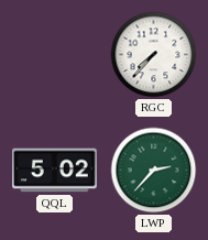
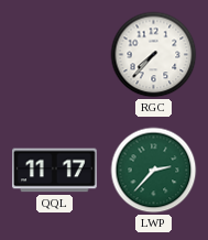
QQL: 5:02 -> 11:17
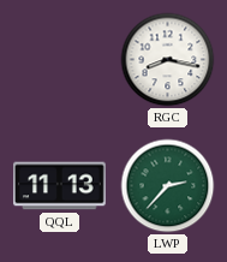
RGC: 7:37 -> 8:17
QQL: 11:17 -> 11:13
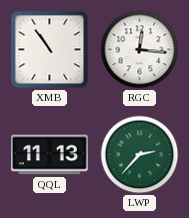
XMB: none -> 10:54
RGC: 8:17 -> 12:16
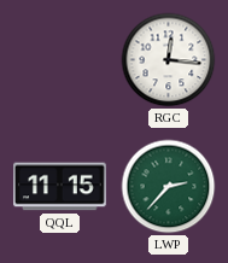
XMB: 10:54 -> none
QQL: 11:13 -> 11:15
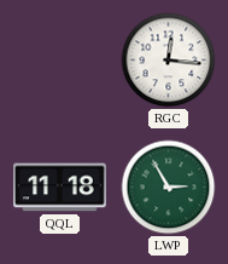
QQL: 11:15 -> 11:18
LWP: 2:37 -> 2:55
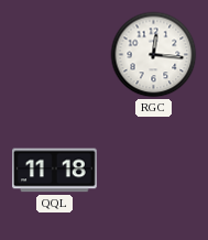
LWP: 2:55 -> none
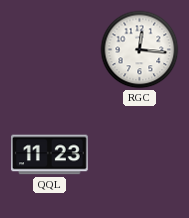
QQL: 11:18 -> 11:23
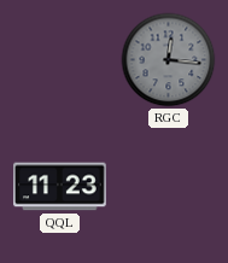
RGC dial: white -> grey
